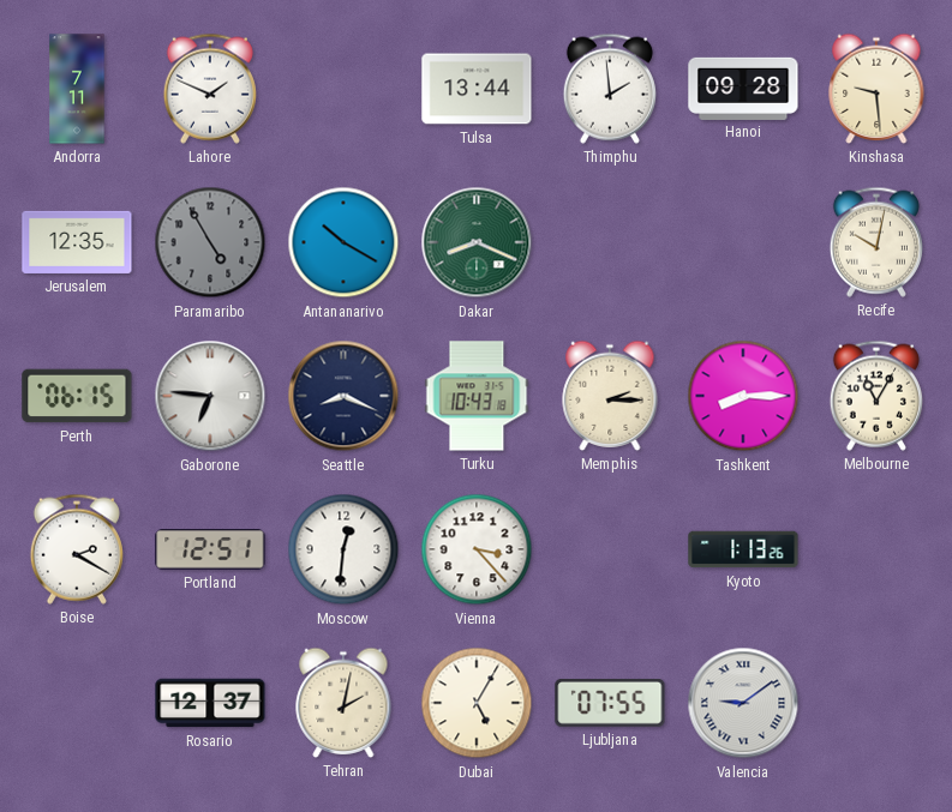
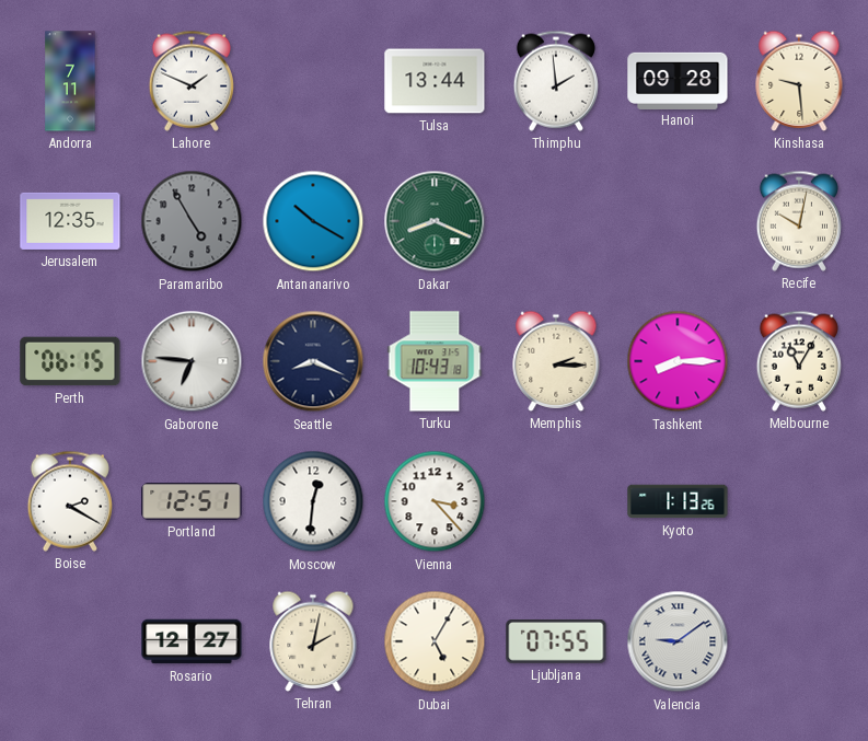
Rosario: 12:37 -> 12:27
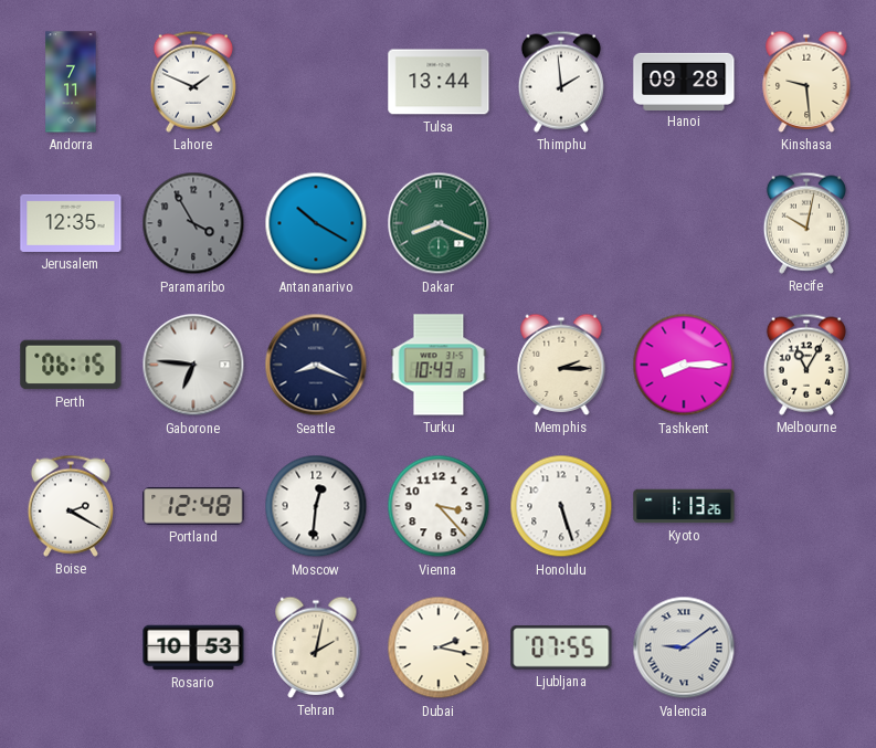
Paramaribo: 4:55 -> 3:55
Portland: 12:51 -> 12:48
Honolulu: none -> 5:27
Rosario: 12:27 -> 10:53
Dubai: 5:05 -> 2:17
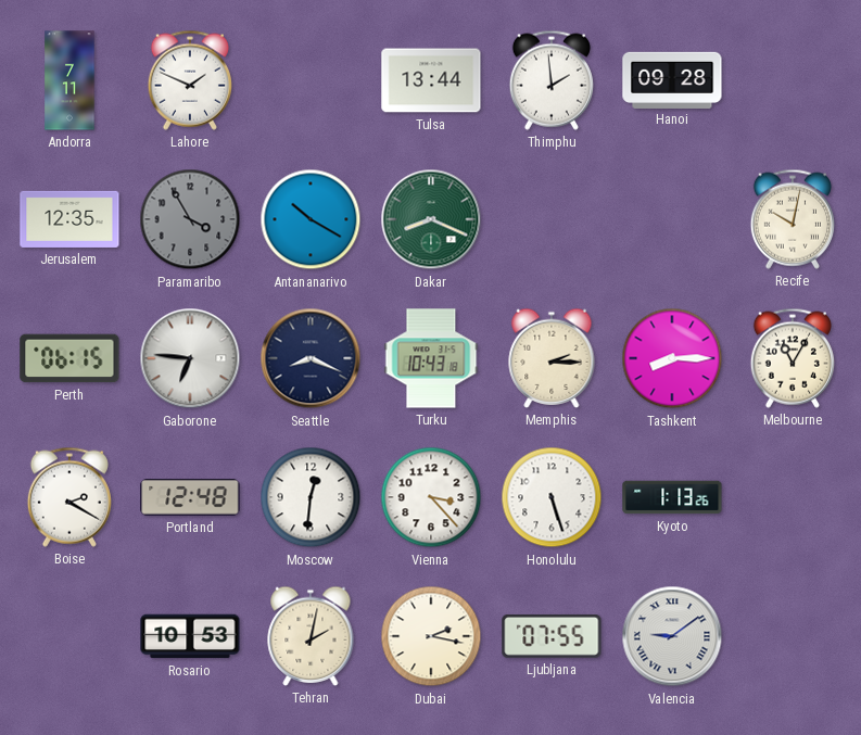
Kinshasa: 9:29 -> none
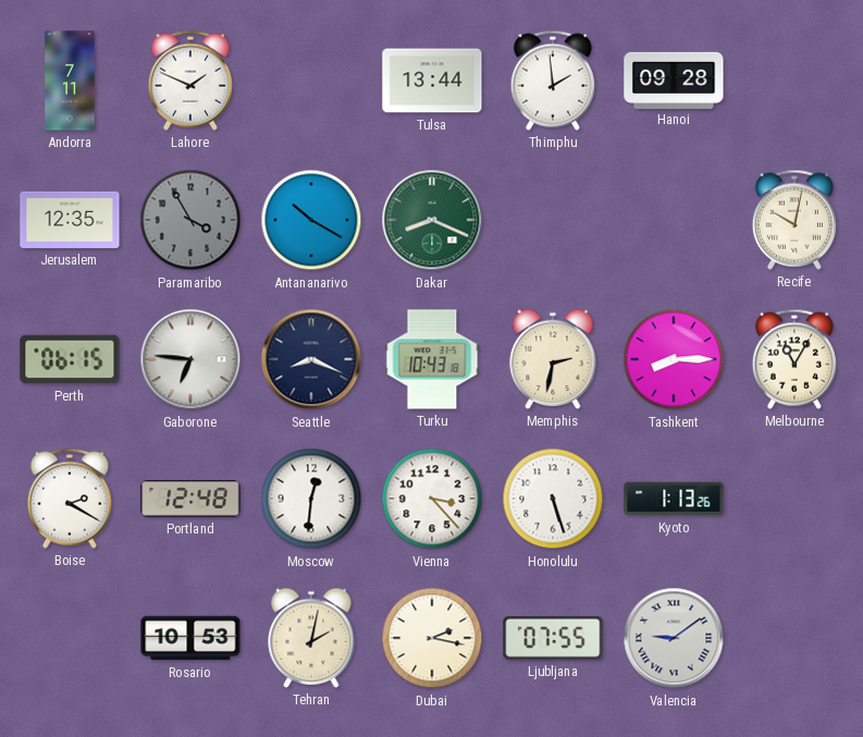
Memphis: 2:15 -> 2:32
